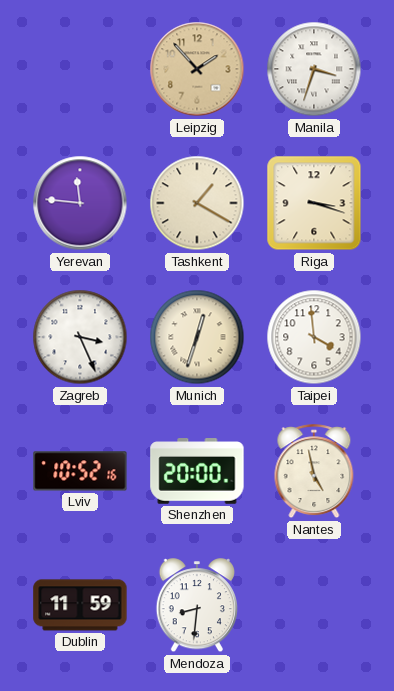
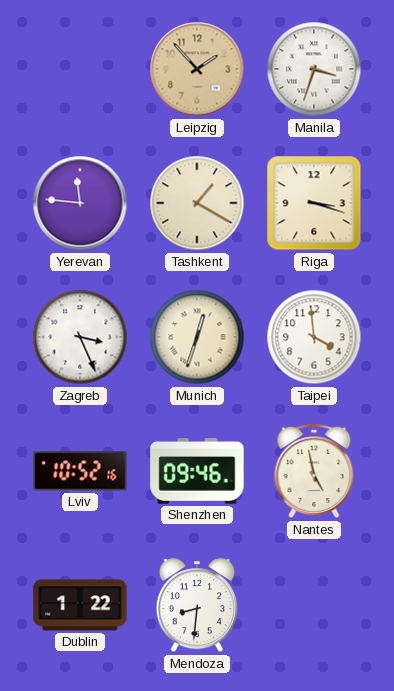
Shenzhen: 20:00 -> 09:46
Dublin: 11:59 -> 1:22
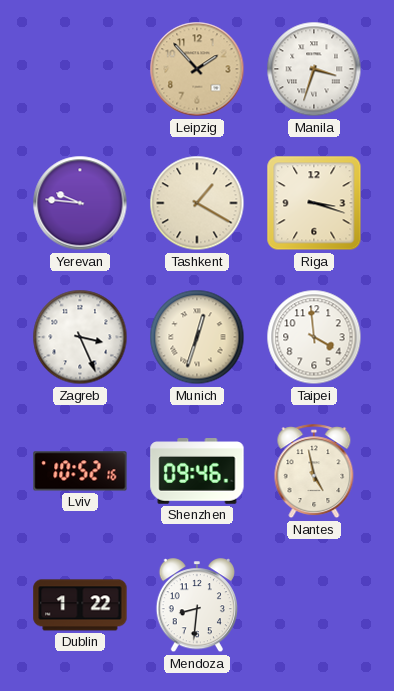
Yerevan: 11:46 -> 9:46
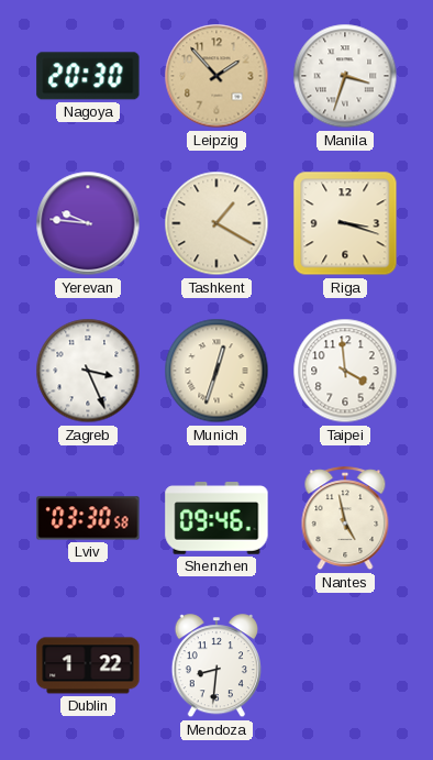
Nagoya: none -> 20:30
Lviv: 10:52 -> 03:30
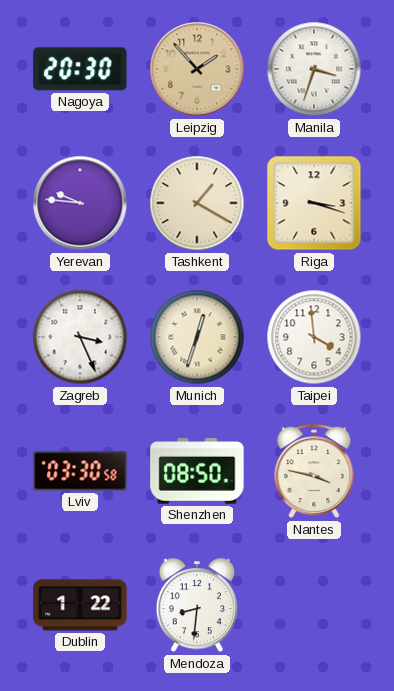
Shenzhen: 09:46 -> 08:50
Nantes: 4:58 -> 3:47
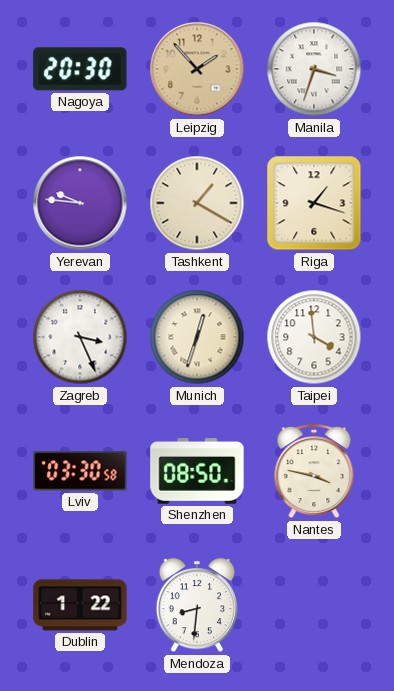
Riga: 3:18 -> 1:18
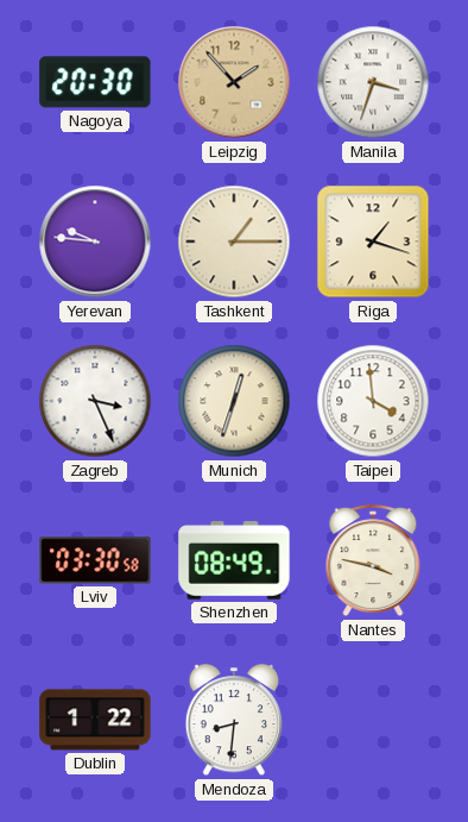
Tashkent: 1:20 -> 1:15
Shenzhen: 08:50 -> 08:49
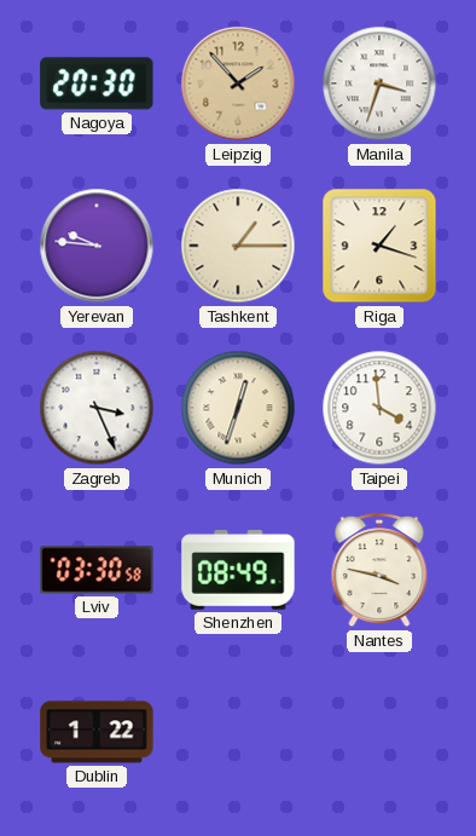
Mendoza: 8:31 -> none
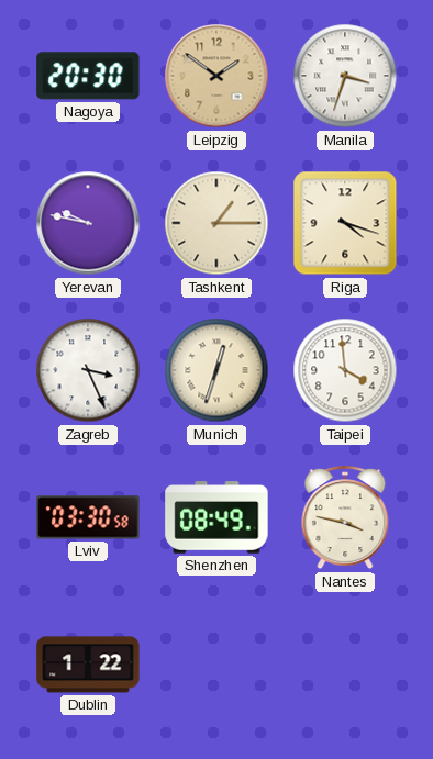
Leipzig: 1:53 -> 1:51
Yerevan: 9:46 -> 9:47
Riga: 1:18 -> 4:18
